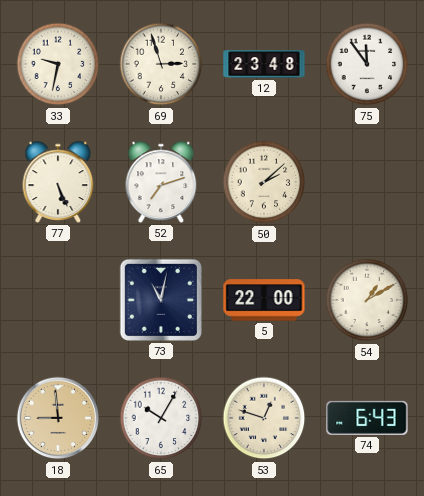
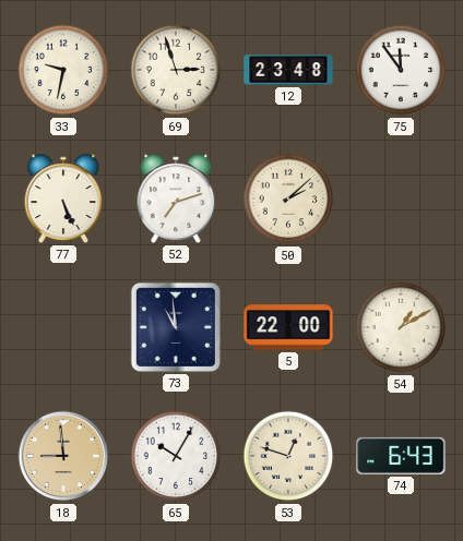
73: 11:02 -> 10:59
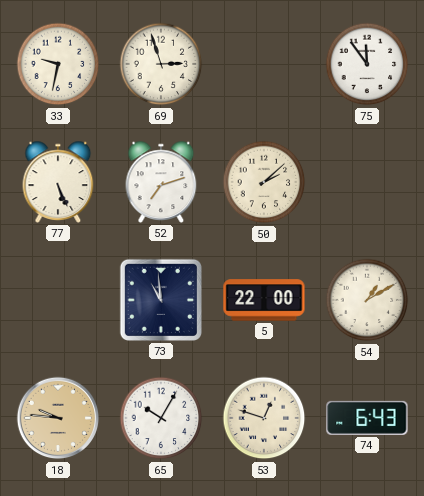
12: 23:48 -> none
18: 8:59 -> 9:46
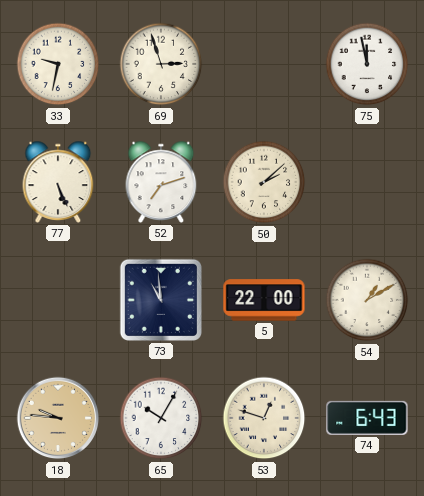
75: 11:54 -> 11:58
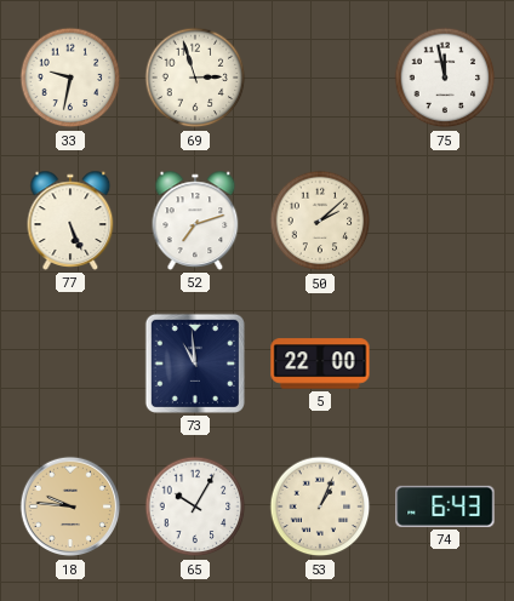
54: 1:10 -> none
53: 12:48 -> 1:04
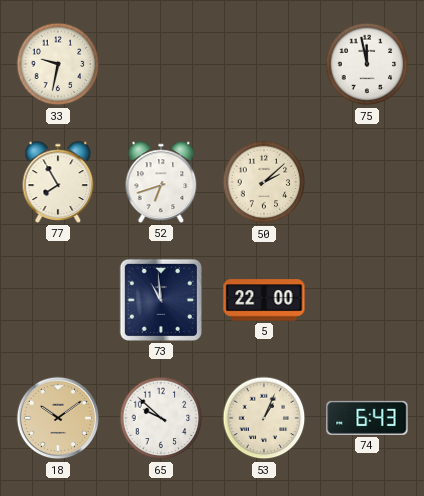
69: 2:57 -> none
77: 5:26 -> 7:55
52: 7:12 -> 6:42
18: 9:46 -> 10:09
65: 10:05 -> 9:52
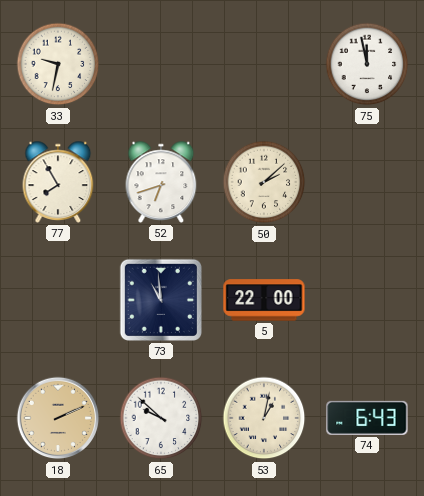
18: 10:09 -> 2:11
53: 1:04 -> 1:02
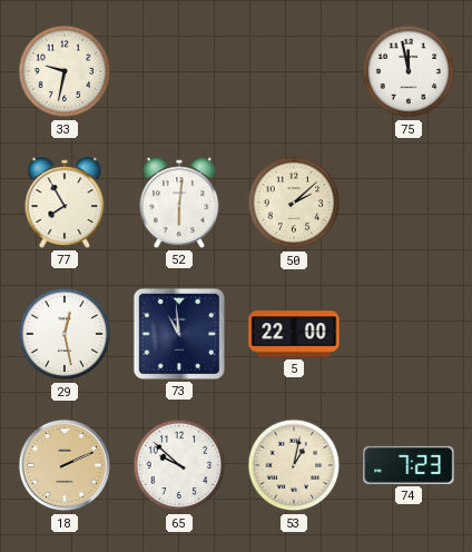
52: 6:42 -> 6:01
29: none -> 12:28
74: 6:43 -> 7:23
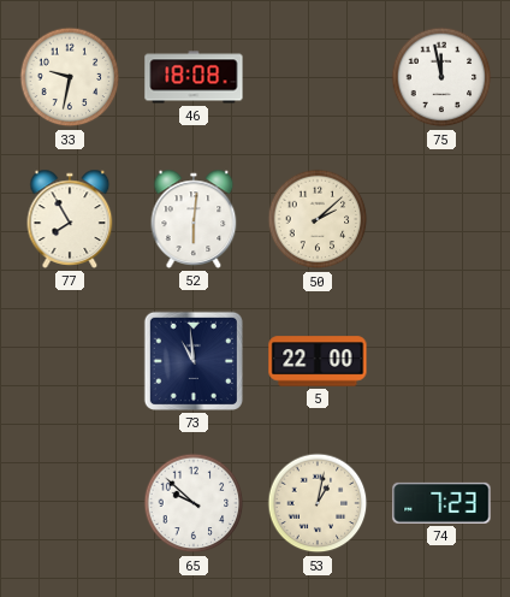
46: none -> 18:08
29: 12:28 -> none
18: 2:11 -> none
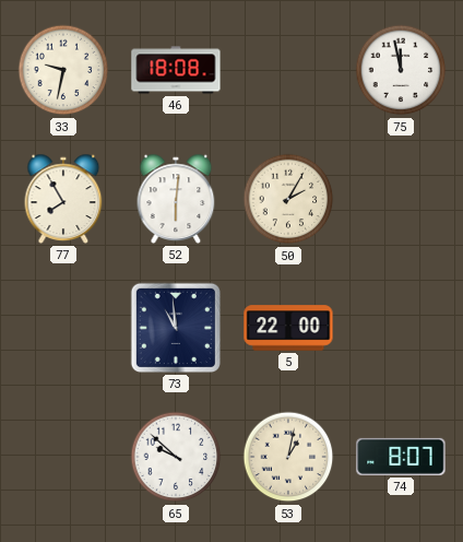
50: 2:08 -> 2:05
74: 7:23 -> 8:07
